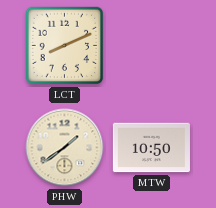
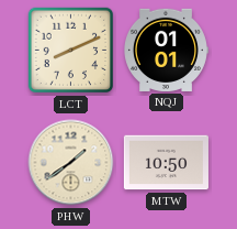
NQJ: none -> 01:01
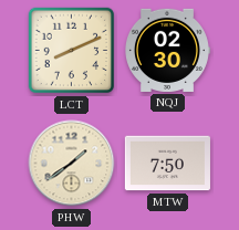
NQJ: 01:01 -> 02:30
MTW: 10:50 -> 7:50
